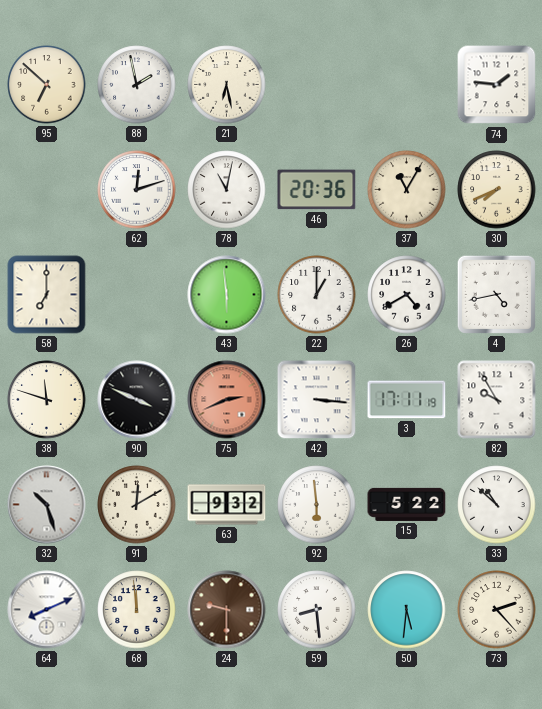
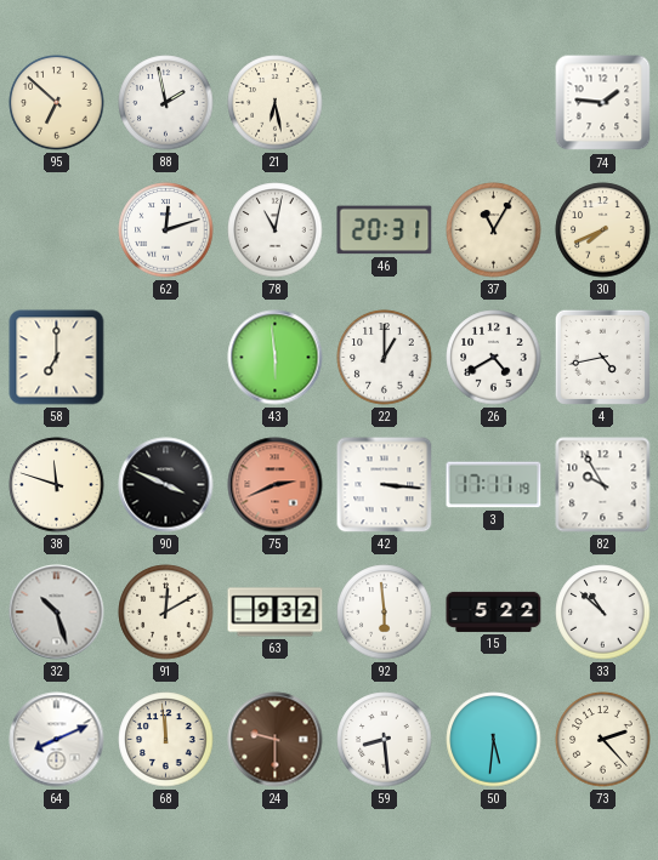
46: 20:36 -> 20:31
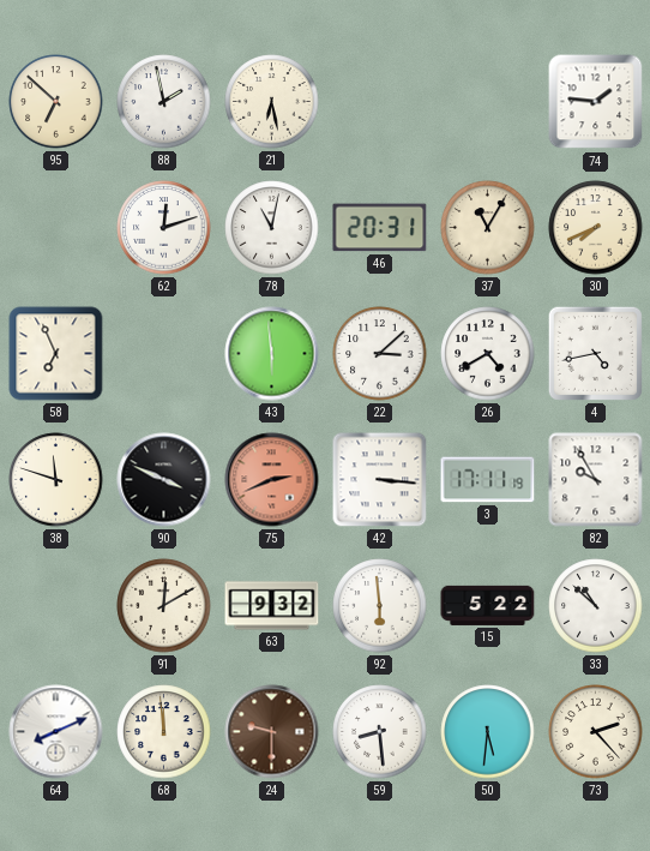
58: 7:00 -> 6:56
22: 1:00 -> 3:08
32: 10:27 -> none
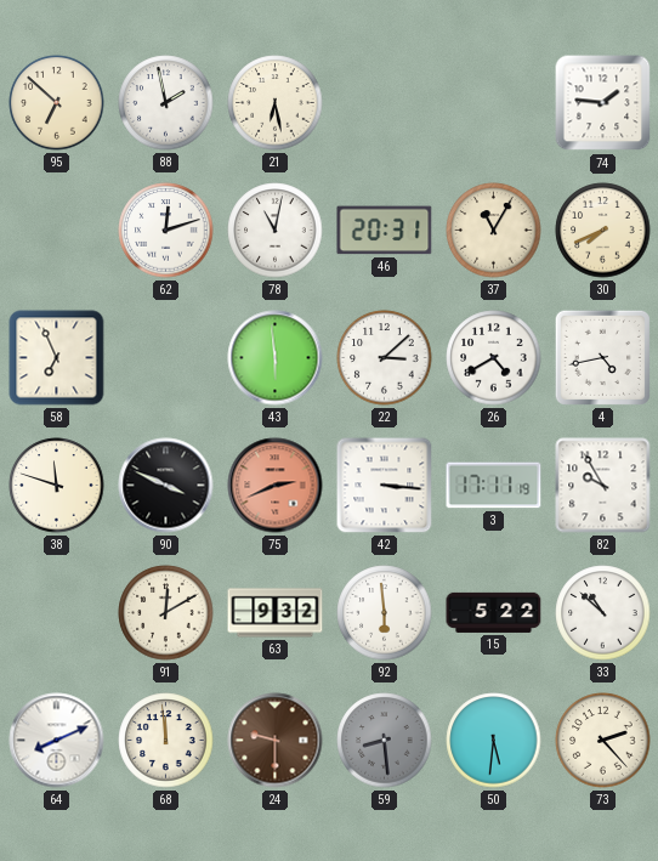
59 dial: white -> grey
